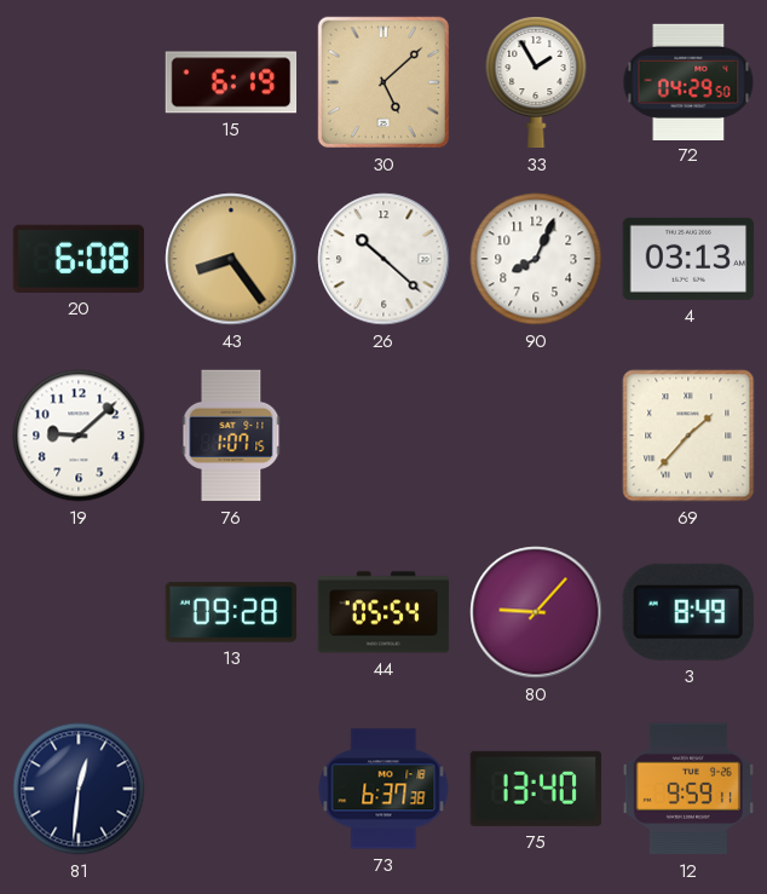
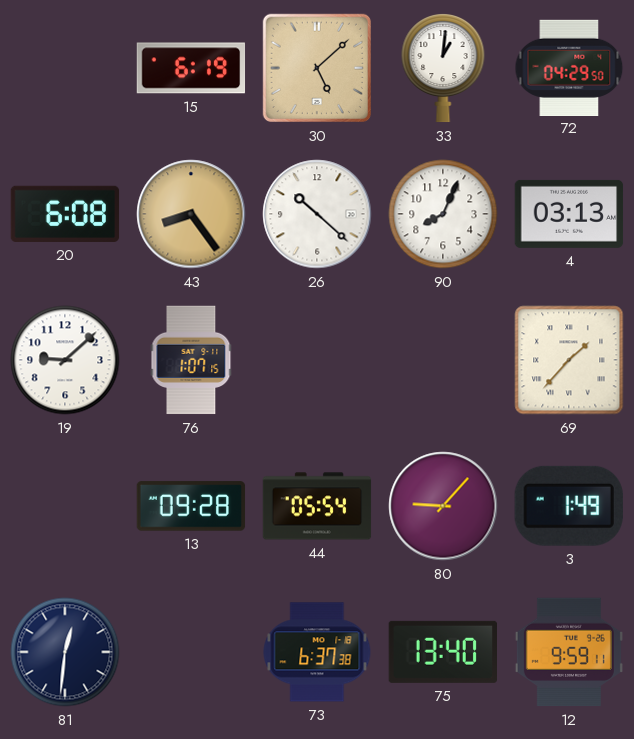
33: 1:55 -> 1:01
3: 8:49 -> 1:49
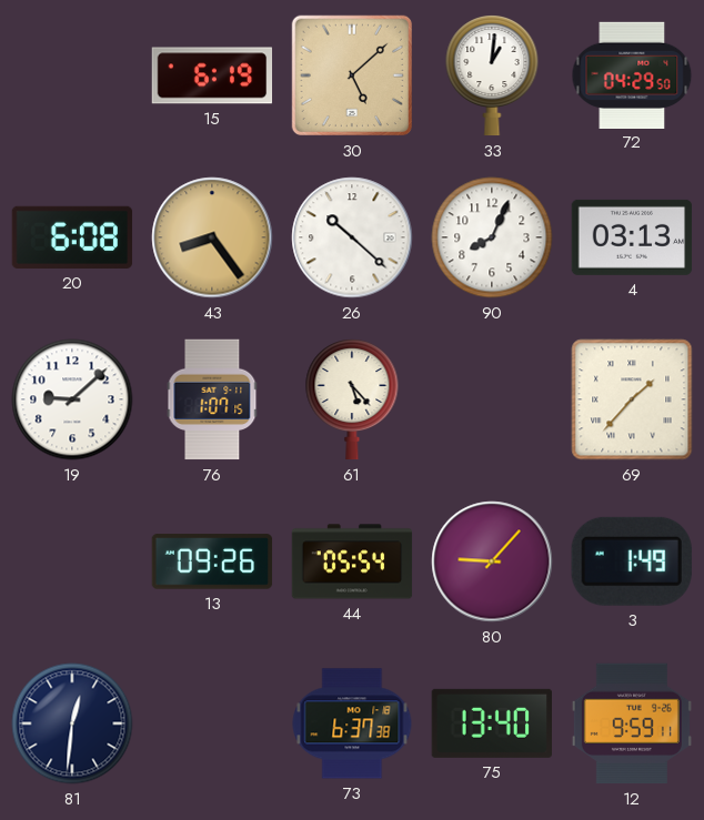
61: none -> 5:23
13: 09:28 -> 09:26
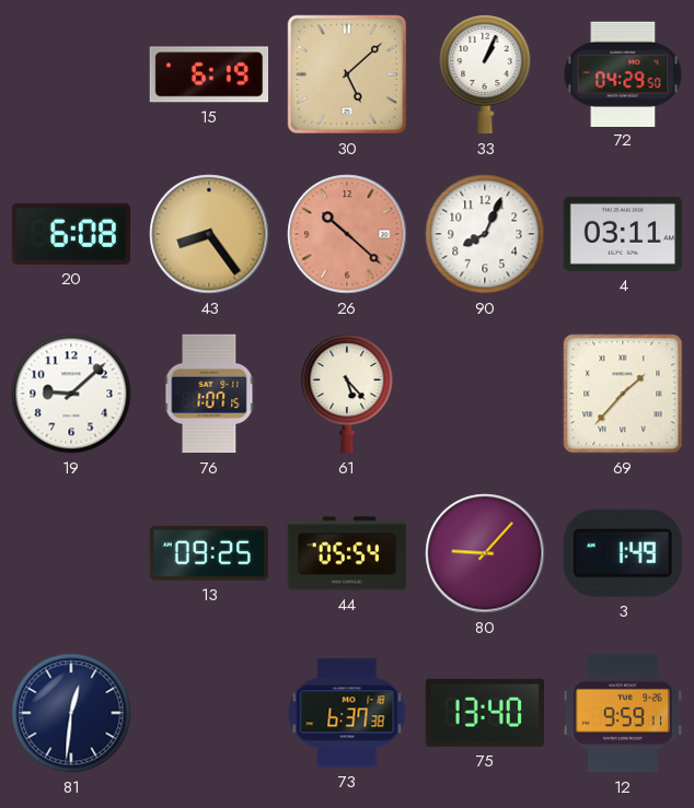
33: 1:01 -> 1:04
26 dial: white -> salmon
4: 03:13 -> 03:11
13: 09:26 -> 09:25
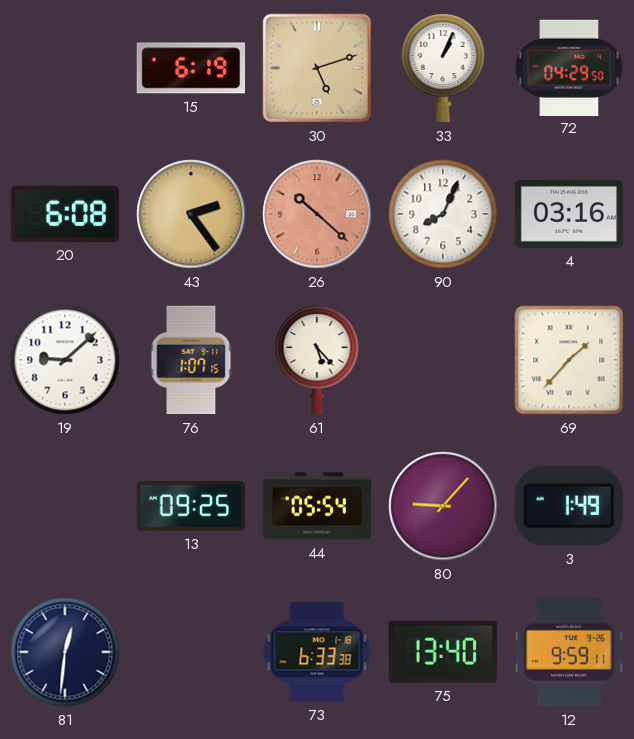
30: 5:08 -> 5:12
43: 8:24 -> 2:24
4: 03:11 -> 03:16
73: 6:37 -> 6:33
